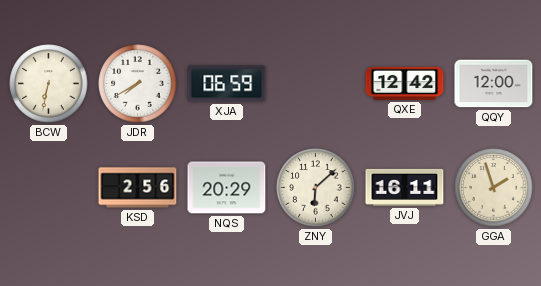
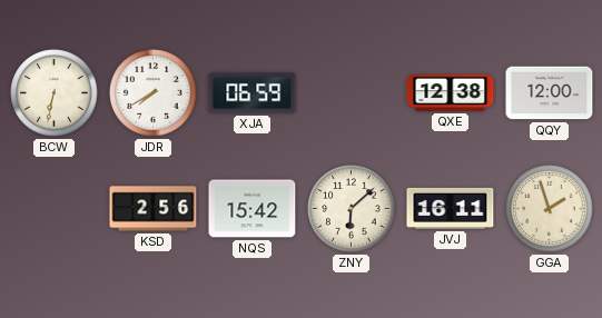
QXE: 12:42 -> 12:38
NQS: 20:29 -> 15:42
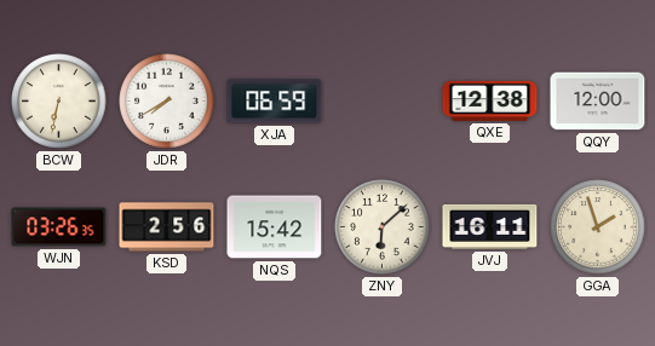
WJN: none -> 03:26
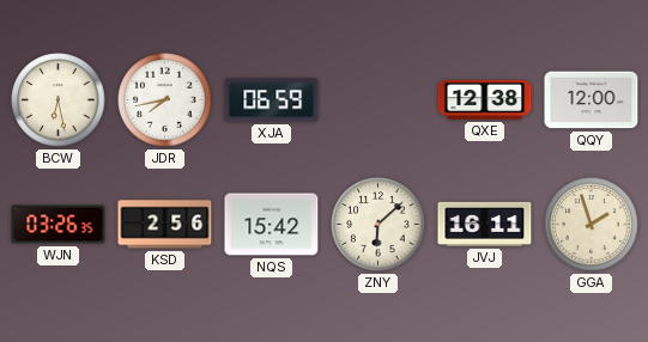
BCW: 6:32 -> 6:28
JDR: 7:40 -> 7:43
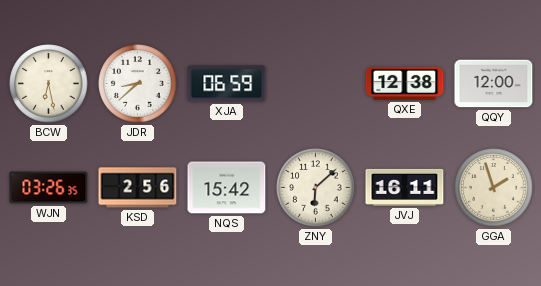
JDR: 7:43 -> 8:38
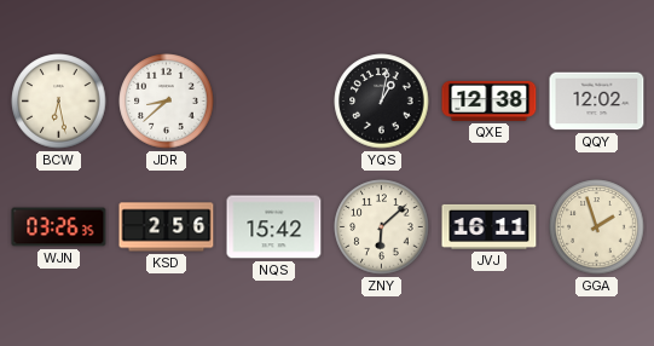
XJA: 06:59 -> none
YQS: none -> 1:02
QQY: 12:00 -> 12:02
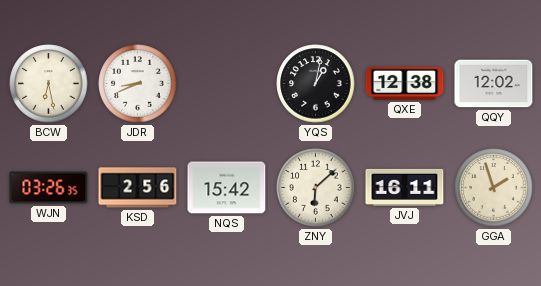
JDR: 8:38 -> 8:41
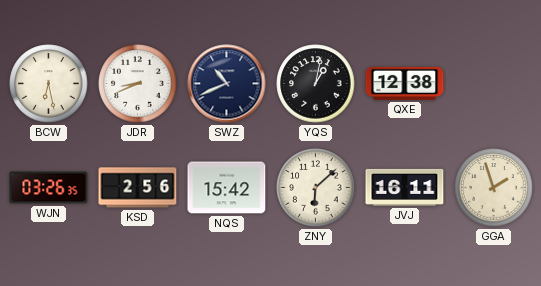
SWZ: none -> 10:41
QQY: 12:02 -> none
